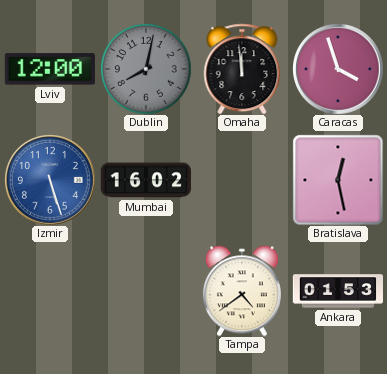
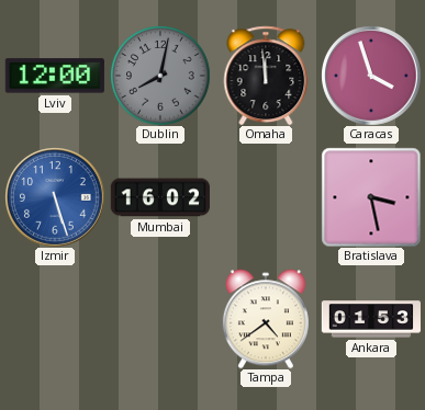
Bratislava: 12:28 -> 3:28
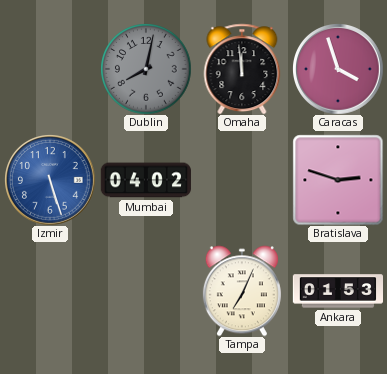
Lviv: 12:00 -> none
Mumbai: 16:02 -> 04:02
Bratislava: 3:28 -> 2:48
Tampa: 4:39 -> 7:04
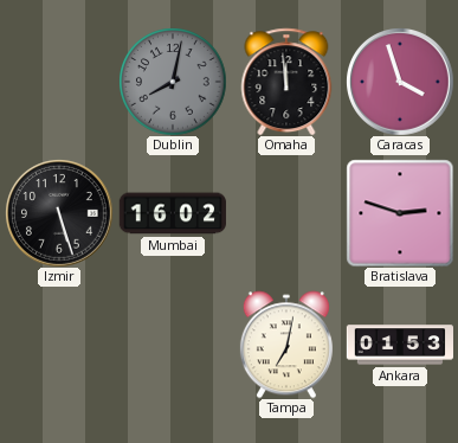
Izmir dial: blue -> black
Mumbai: 04:02 -> 16:02
Tampa: 7:04 -> 7:02
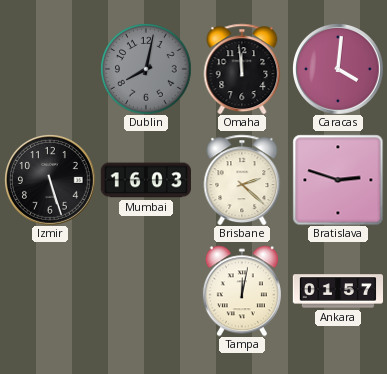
Caracas: 3:57 -> 4:01
Mumbai: 16:02 -> 16:03
Brisbane: none -> 2:22
Tampa: 7:02 -> 12:02
Ankara: 01:53 -> 01:57
